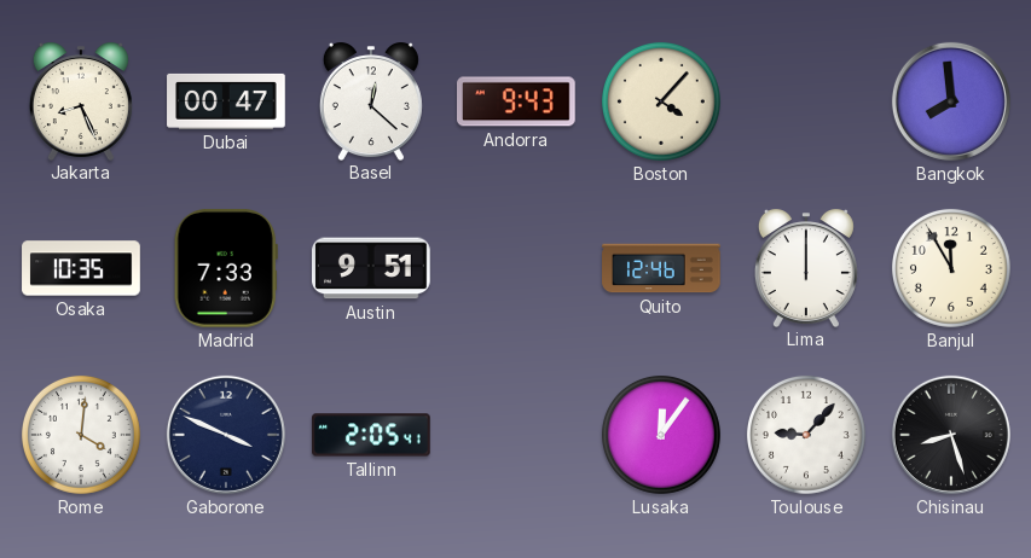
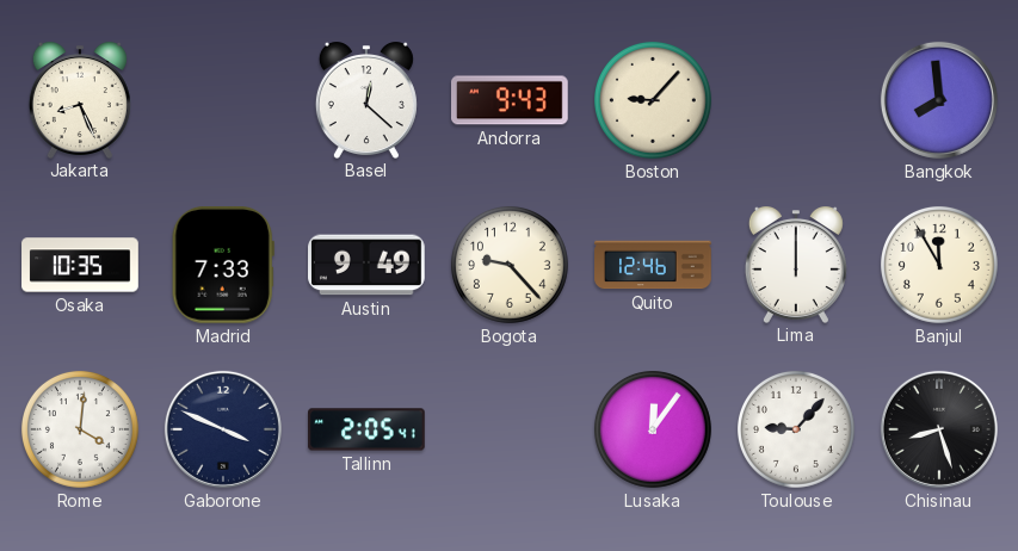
Dubai: 00:47 -> none
Boston: 4:07 -> 9:07
Austin: 9:51 -> 9:49
Bogota: none -> 9:23
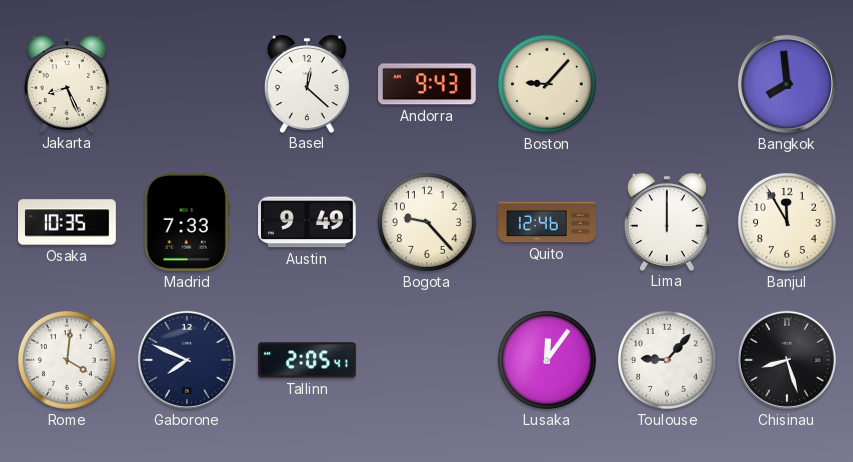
Gaborone: 3:49 -> 7:49
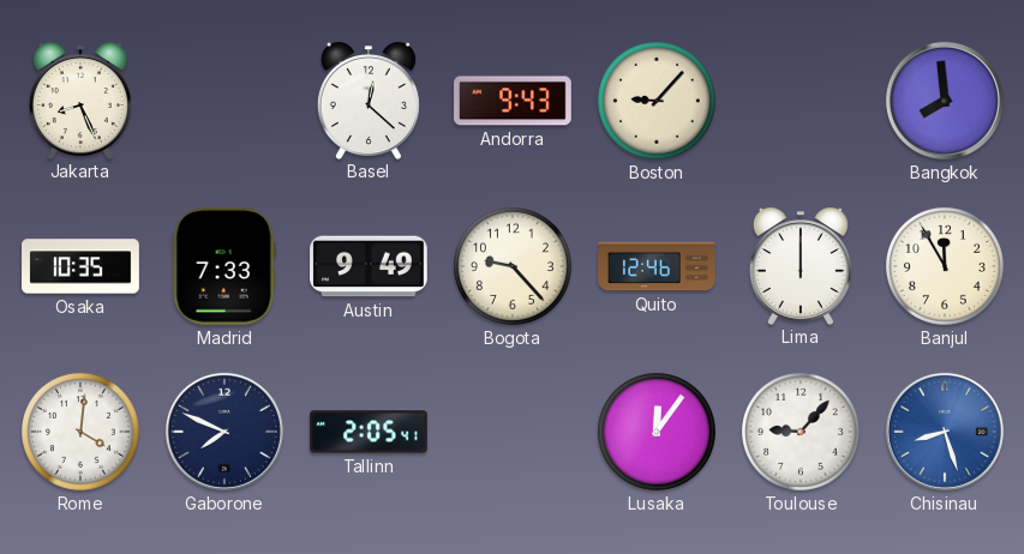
Chisinau dial: black -> blue
